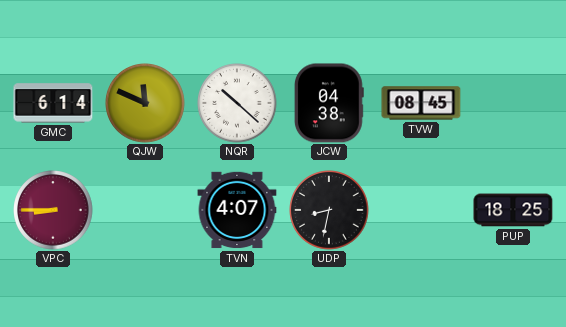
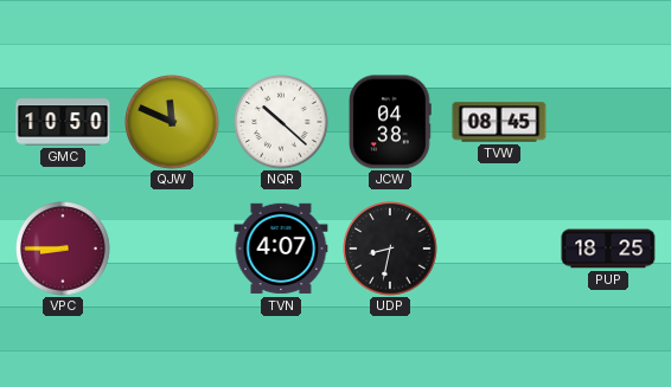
GMC: 6:14 -> 10:50
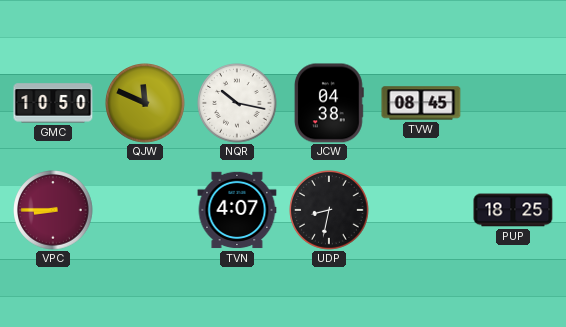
NQR: 10:22 -> 10:17
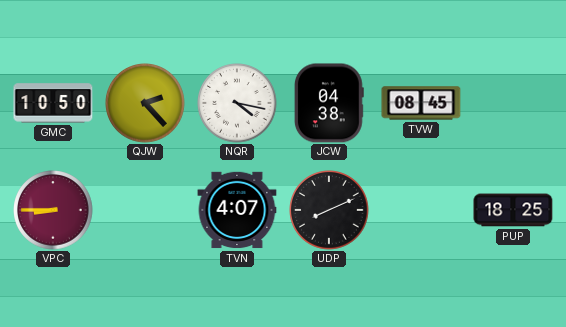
QJW: 11:49 -> 2:23
NQR: 10:17 -> 4:17
UDP: 8:32 -> 8:11
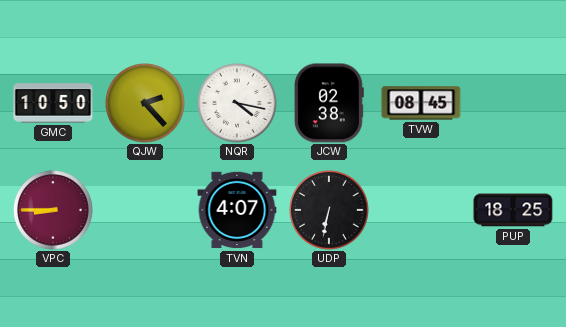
JCW: 04:38 -> 02:38
UDP: 8:11 -> 6:32
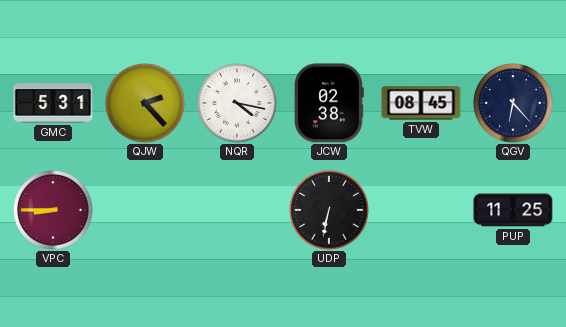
GMC: 10:50 -> 5:31
QGV: none -> 6:23
TVN: 4:07 -> none
PUP: 18:25 -> 11:25
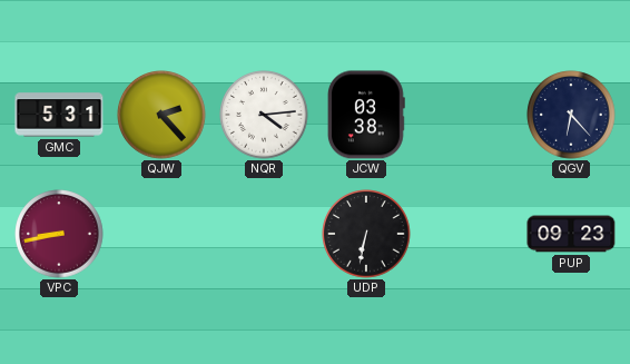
NQR: 4:17 -> 4:14
JCW: 02:38 -> 03:38
TVW: 08:45 -> none
VPC: 8:45 -> 8:43
PUP: 11:25 -> 09:23
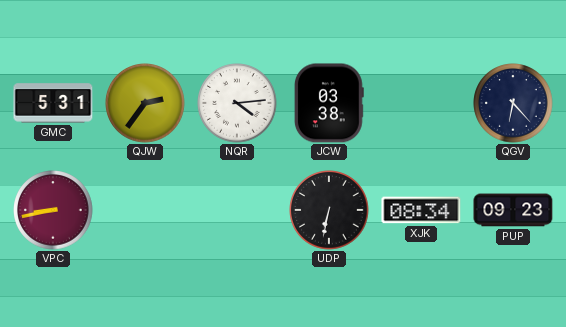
QJW: 2:23 -> 2:36
XJK: none -> 08:34
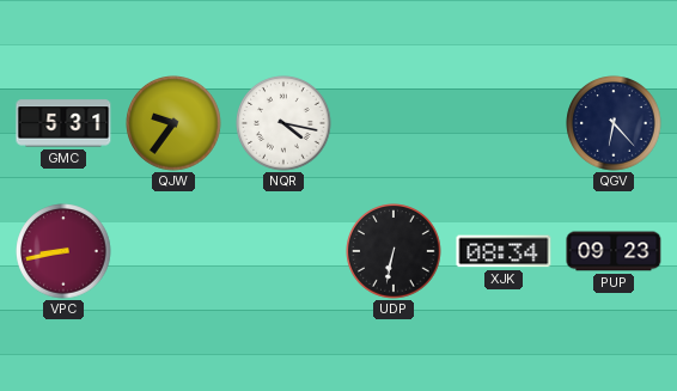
QJW: 2:36 -> 9:36
NQR: 4:14 -> 4:17
JCW: 03:38 -> none
